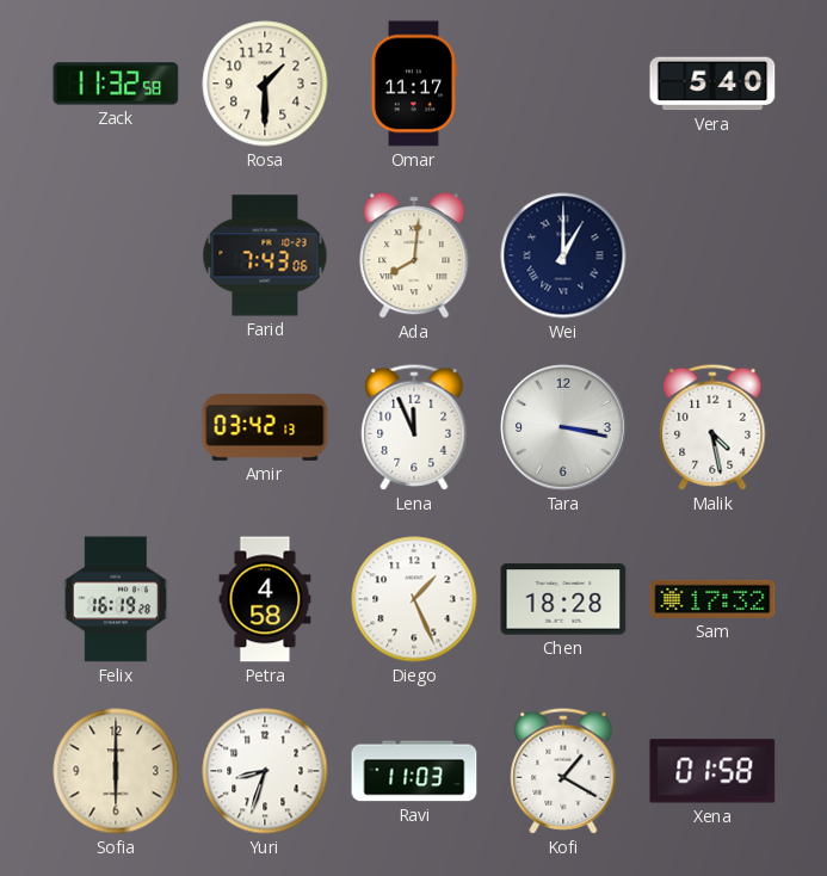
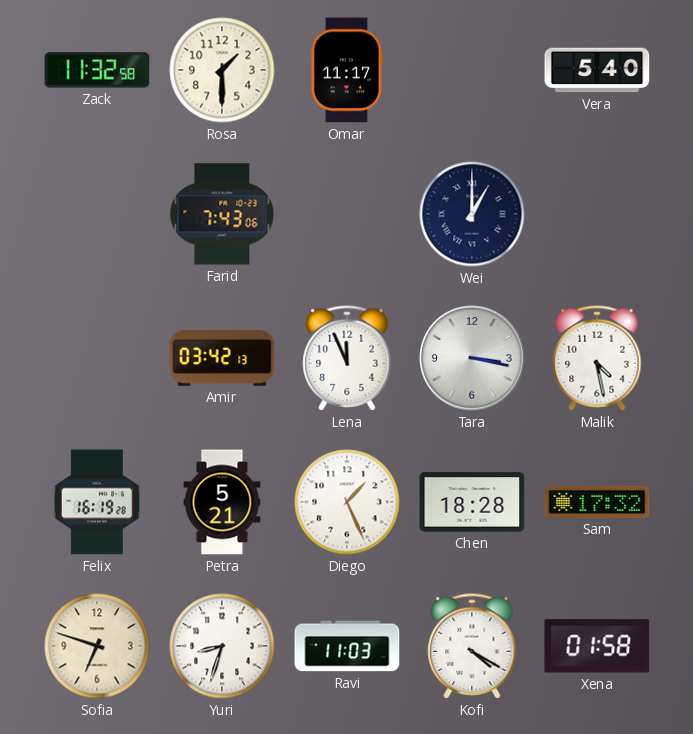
Ada: 8:01 -> none
Petra: 4:58 -> 5:21
Sofia: 6:00 -> 6:48
Kofi: 1:20 -> 4:20
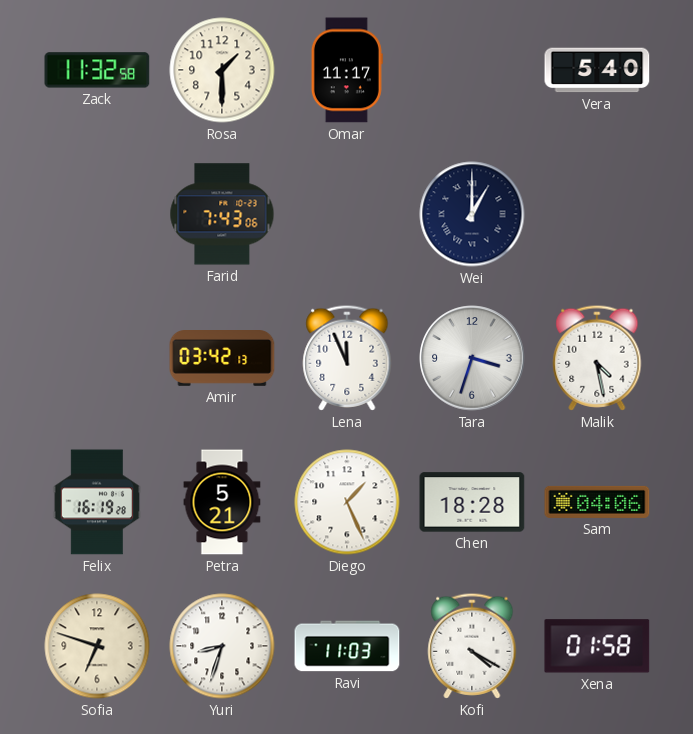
Tara: 3:17 -> 3:33
Sam: 17:32 -> 04:06
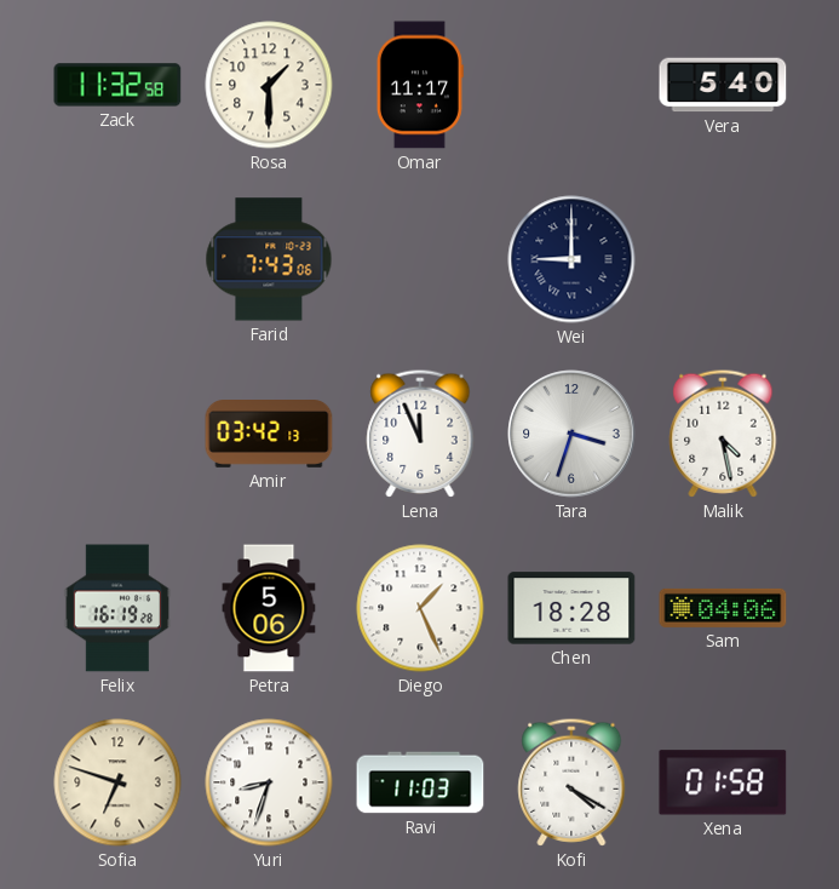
Wei: 1:00 -> 9:00
Petra: 5:21 -> 5:06
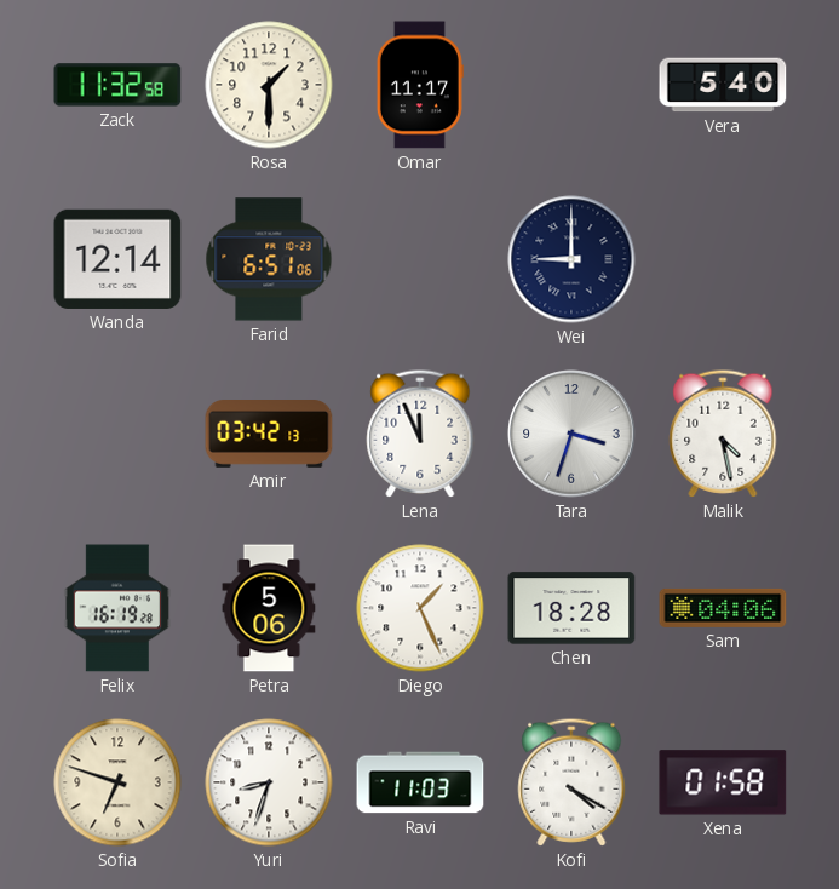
Wanda: none -> 12:14
Farid: 7:43 -> 6:51
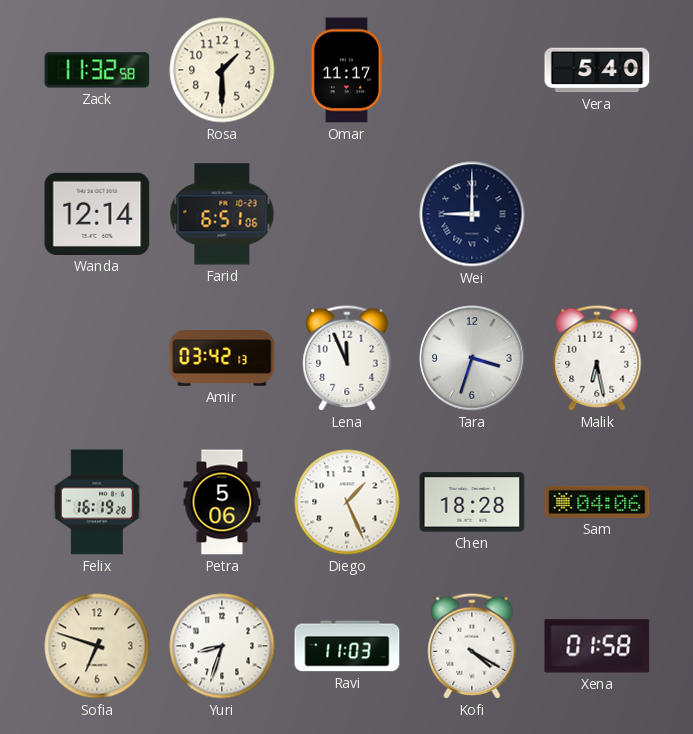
Malik: 4:28 -> 6:28
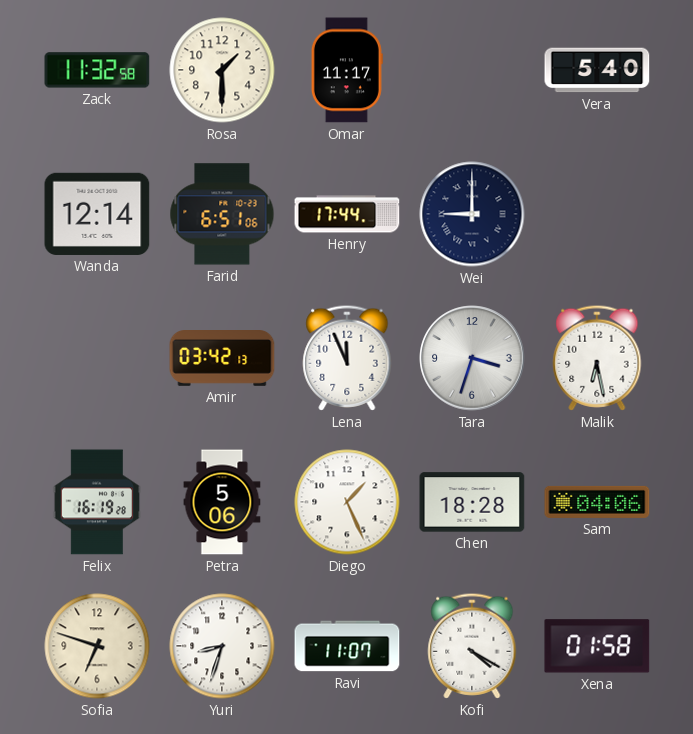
Henry: none -> 17:44
Ravi: 11:03 -> 11:07
